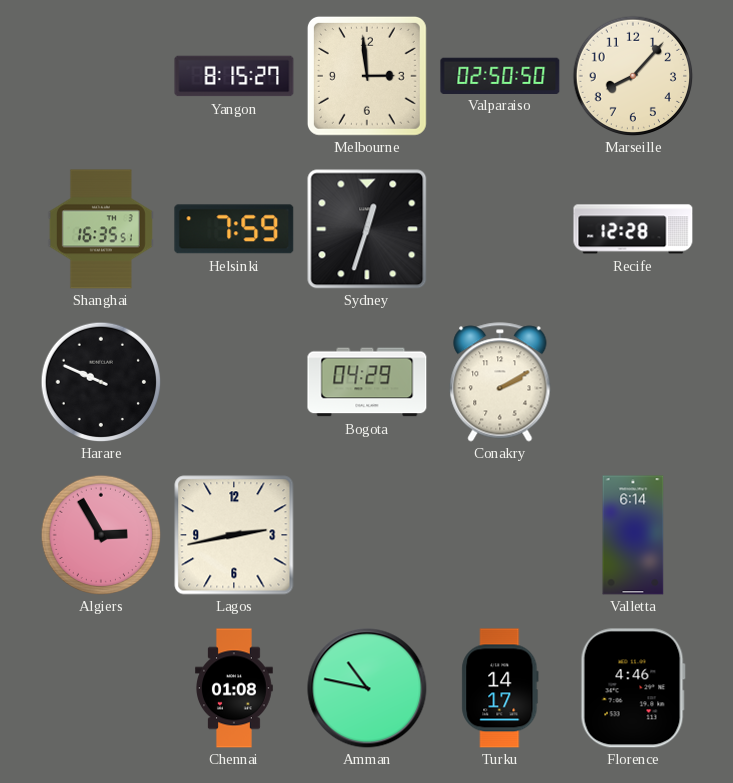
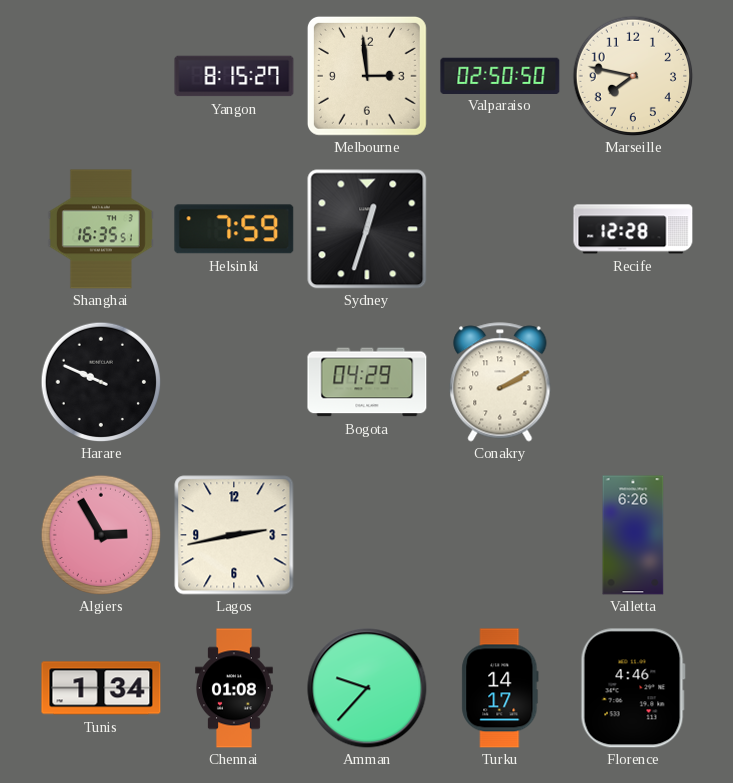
Marseille: 8:07 -> 7:47
Valletta: 6:14 -> 6:26
Tunis: none -> 1:34
Amman: 10:47 -> 9:37
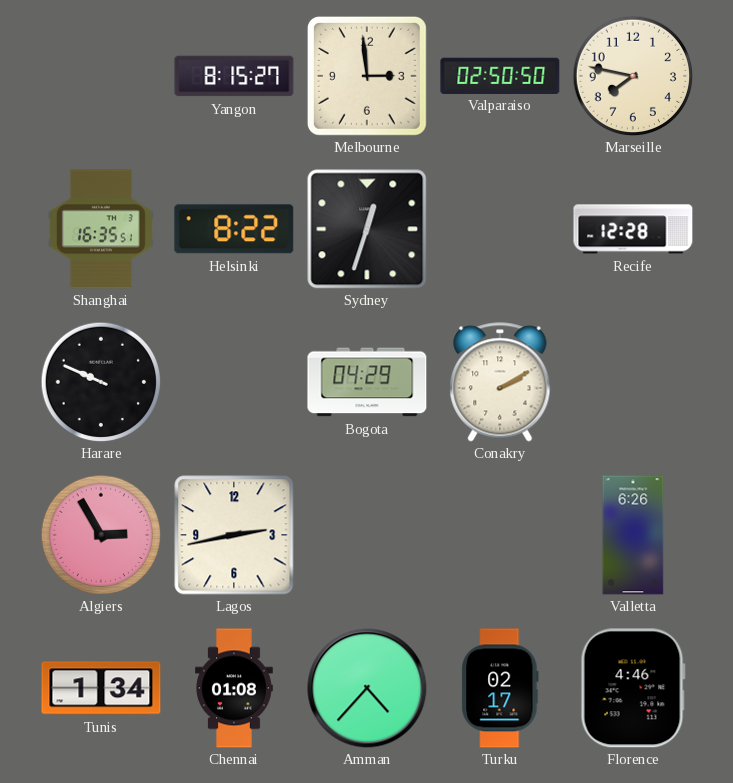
Helsinki: 7:59 -> 8:22
Amman: 9:37 -> 4:37
Turku: 14:17 -> 02:17
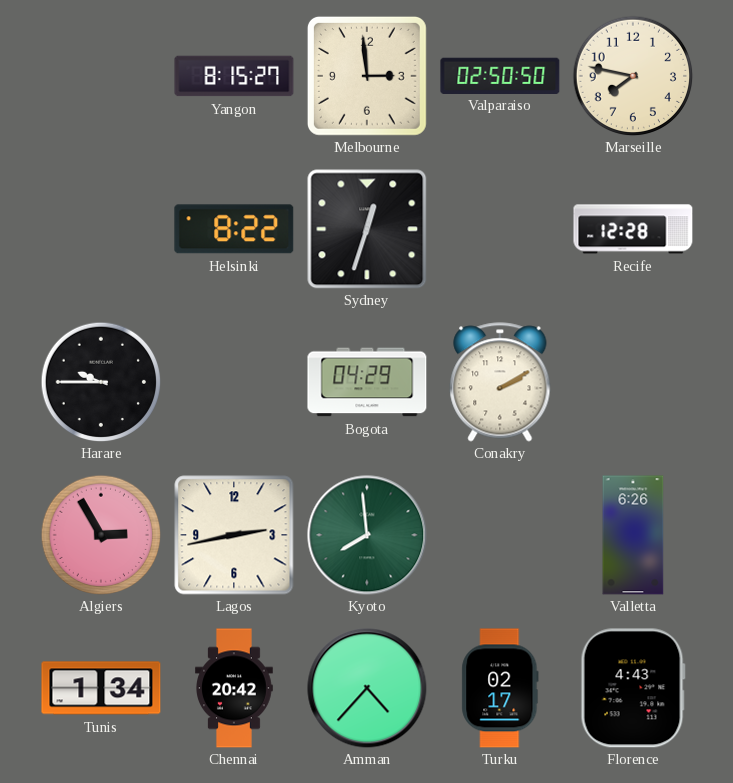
Shanghai: 16:35 -> none
Harare: 9:49 -> 9:45
Kyoto: none -> 7:59
Chennai: 01:08 -> 20:42
Florence: 4:46 -> 4:43
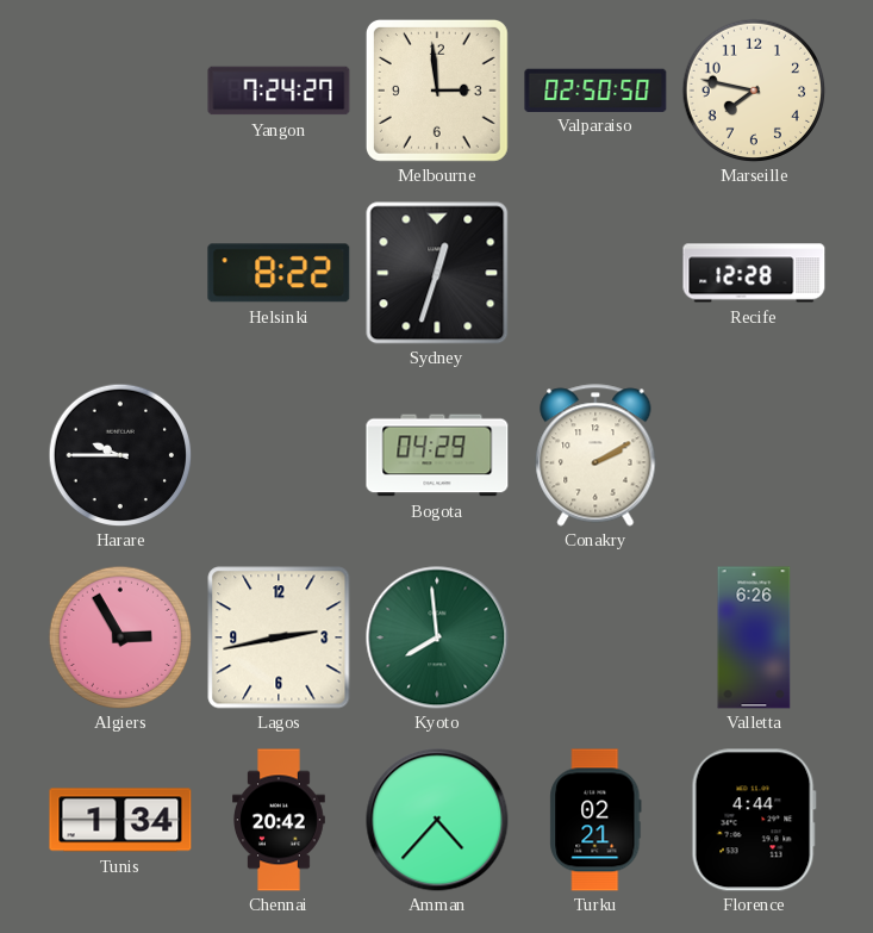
Yangon: 8:15 -> 7:24
Turku: 02:17 -> 02:21
Florence: 4:43 -> 4:44
